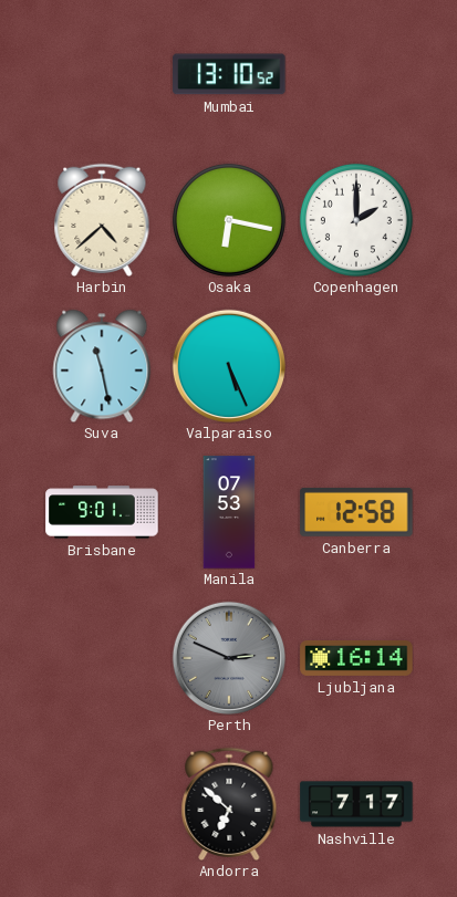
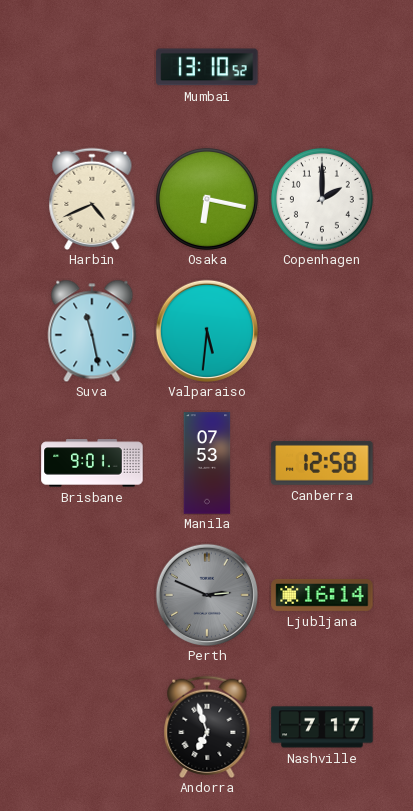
Harbin: 4:38 -> 4:41
Valparaiso: 5:26 -> 5:31
Andorra: 6:52 -> 6:57
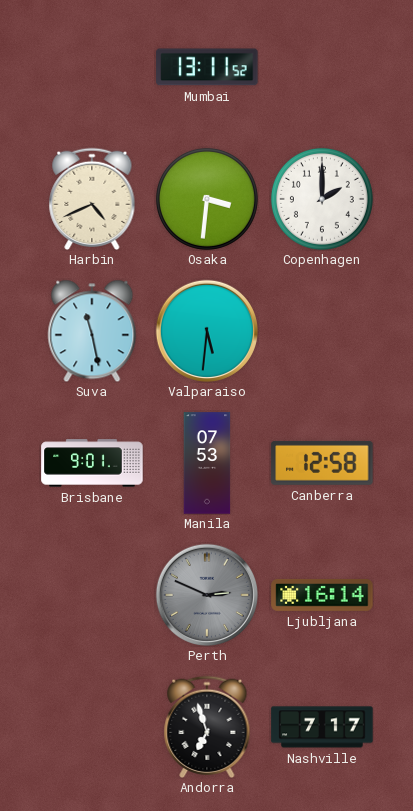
Mumbai: 13:10 -> 13:11
Osaka: 6:17 -> 3:31
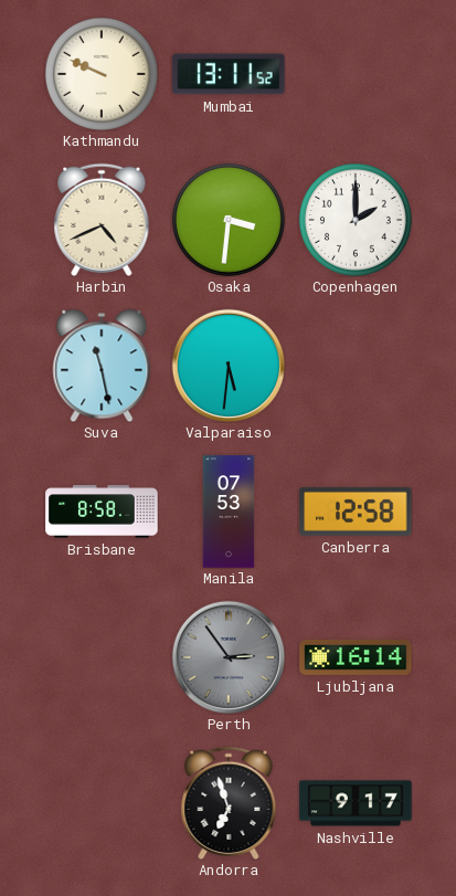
Kathmandu: none -> 9:49
Brisbane: 9:01 -> 8:58
Perth: 2:49 -> 2:54
Nashville: 7:17 -> 9:17
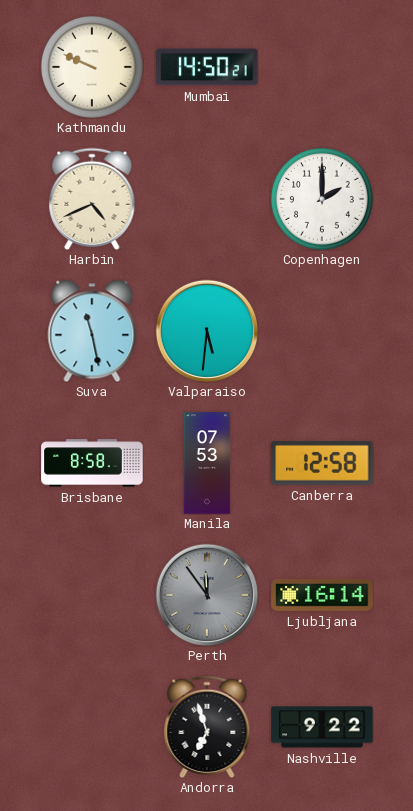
Mumbai: 13:11 -> 14:50
Osaka: 3:31 -> none
Perth: 2:54 -> 11:54
Nashville: 9:17 -> 9:22
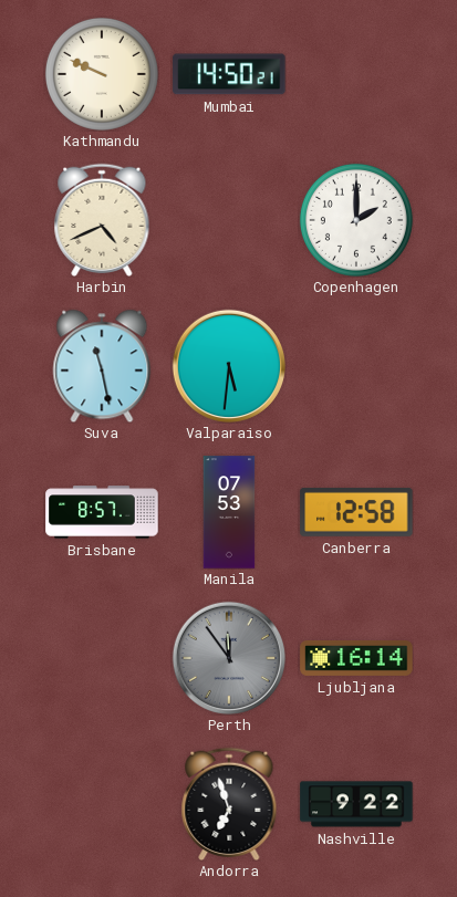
Brisbane: 8:58 -> 8:57
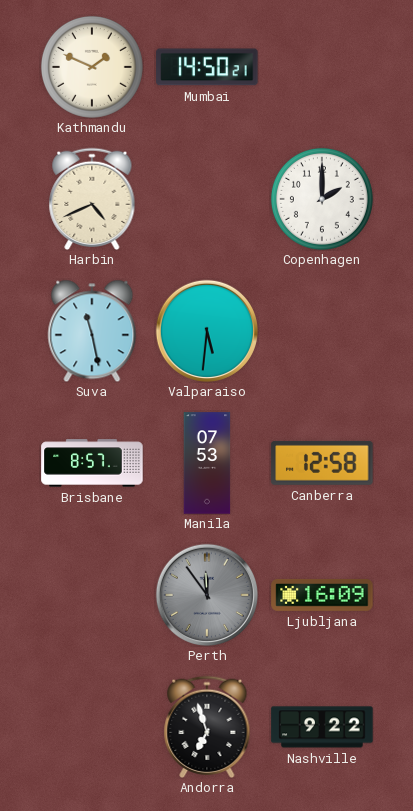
Kathmandu: 9:49 -> 1:49
Ljubljana: 16:14 -> 16:09
